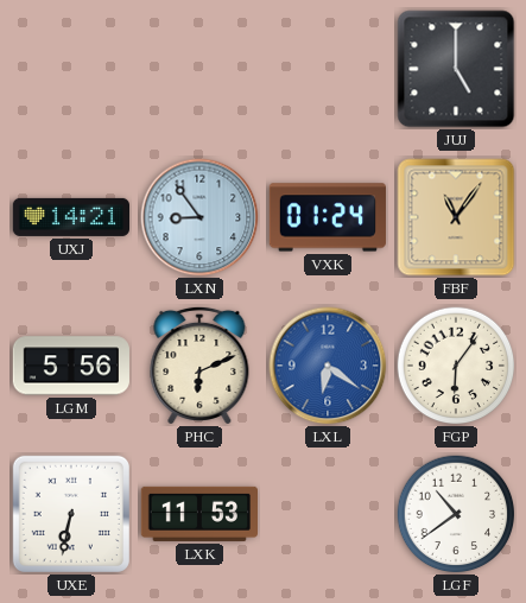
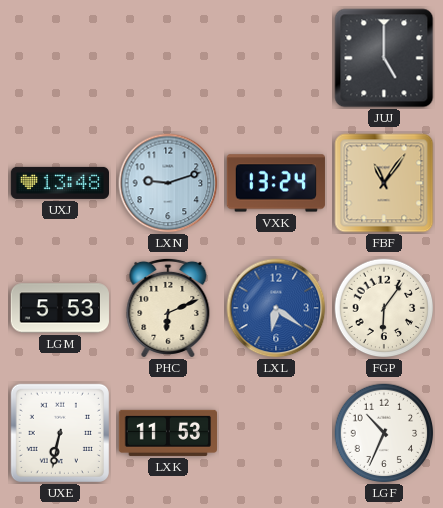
UXJ: 14:21 -> 13:48
LXN: 8:54 -> 9:12
VXK: 01:24 -> 13:24
LGM: 5:56 -> 5:53
LGF: 10:39 -> 10:34
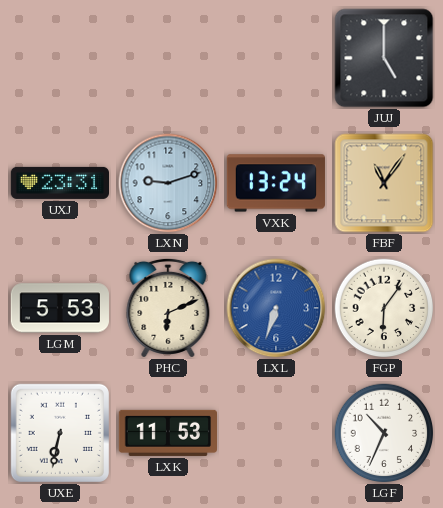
UXJ: 13:48 -> 23:31
LXL: 6:21 -> 6:33
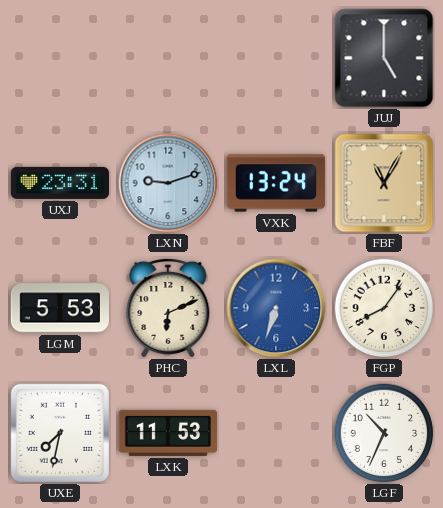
FBF: 11:06 -> 11:05
FGP: 6:06 -> 8:06
UXE: 6:32 -> 7:32
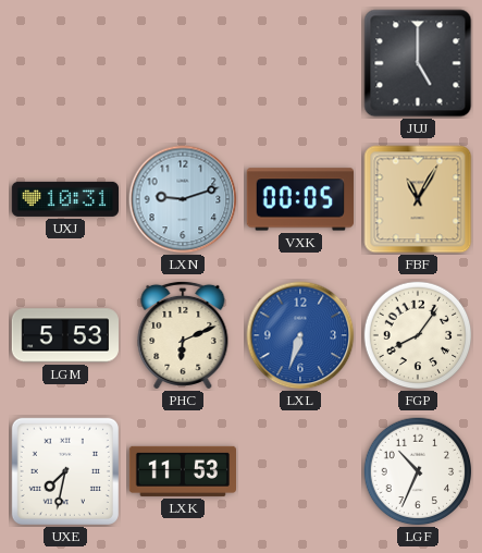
UXJ: 23:31 -> 10:31
VXK: 13:24 -> 00:05
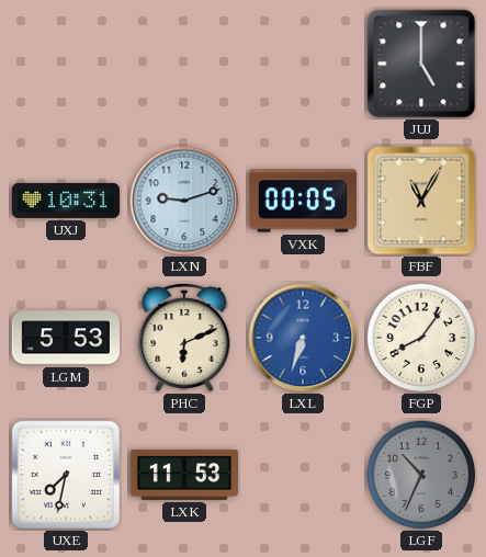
LGF dial: white -> grey
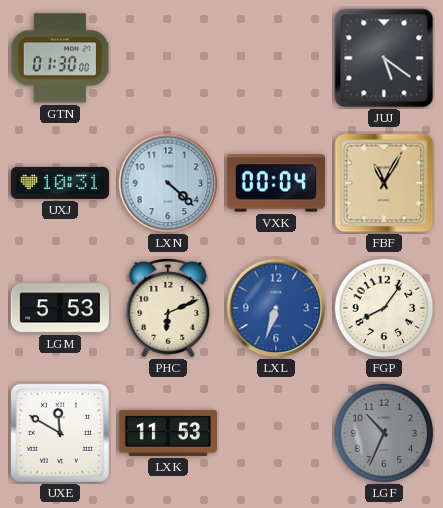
GTN: none -> 01:30
JUJ: 5:00 -> 5:21
LXN: 9:12 -> 4:22
VXK: 00:05 -> 00:04
UXE: 7:32 -> 11:50
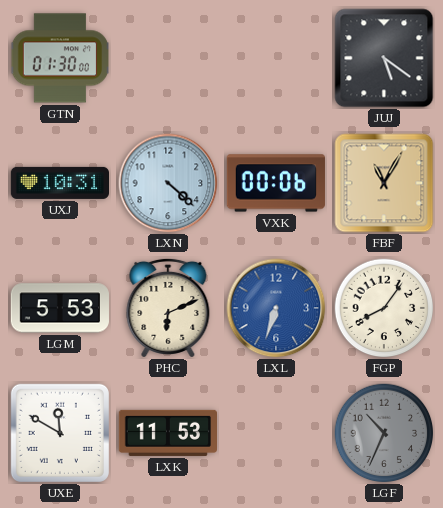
VXK: 00:04 -> 00:06
